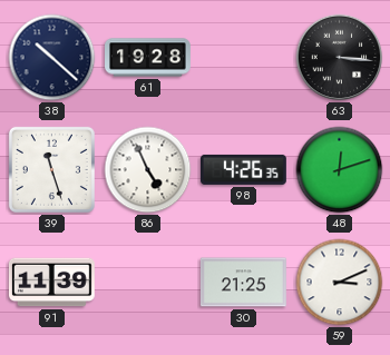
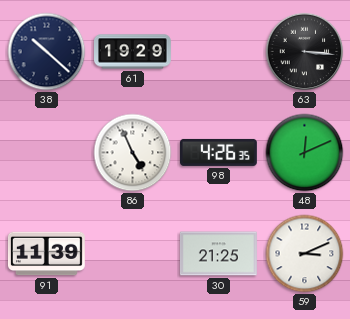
61: 19:28 -> 19:29
39: 11:27 -> none
48: 12:12 -> 12:11
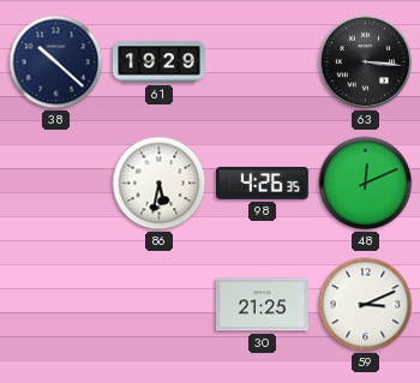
86: 4:56 -> 5:32
91: 11:39 -> none
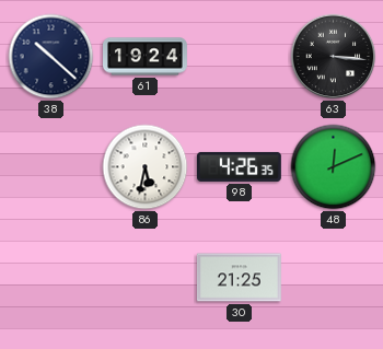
61: 19:29 -> 19:24
59: 3:11 -> none
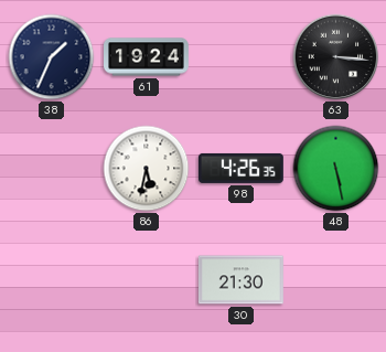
38: 10:22 -> 1:34
48: 12:11 -> 5:28
30: 21:25 -> 21:30
